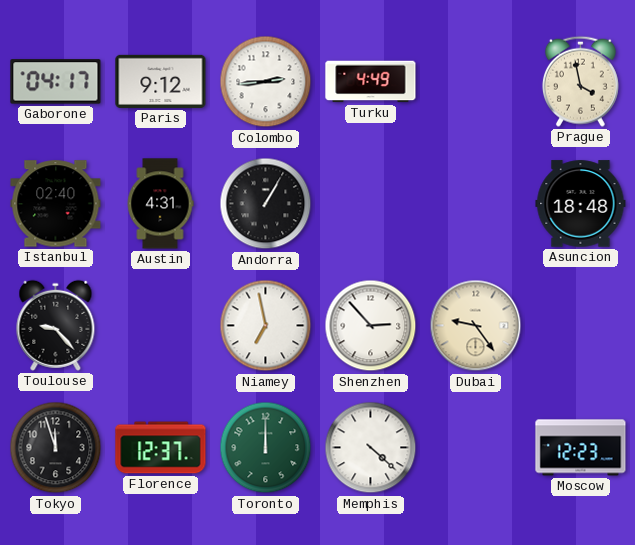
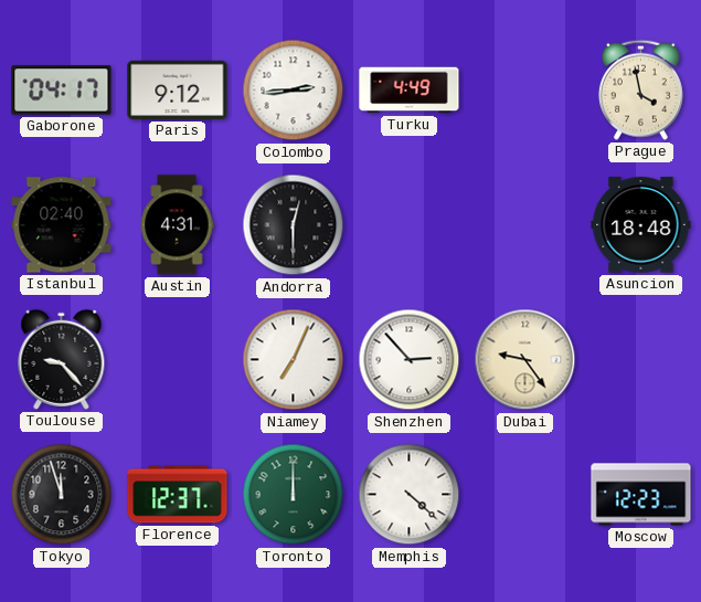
Andorra: 1:05 -> 12:30
Niamey: 6:58 -> 7:04
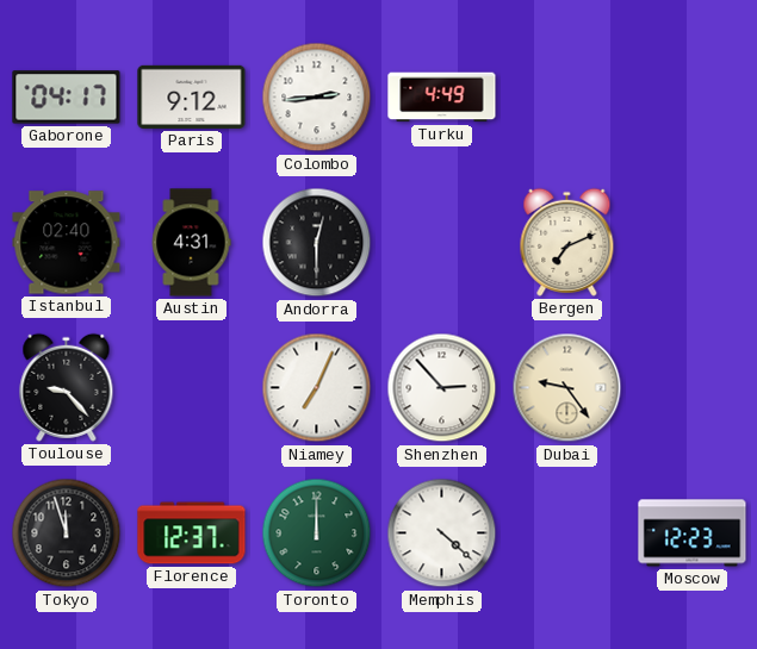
Prague: 3:58 -> none
Bergen: none -> 7:11
Asuncion: 18:48 -> none
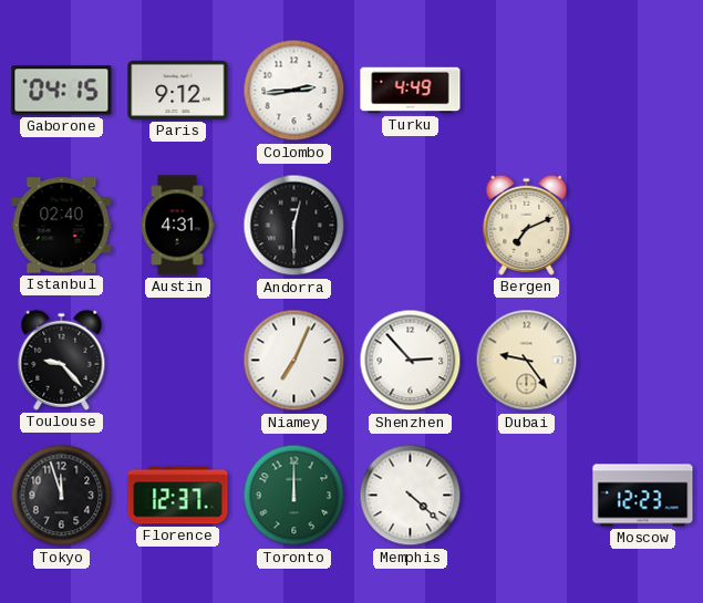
Gaborone: 04:17 -> 04:15
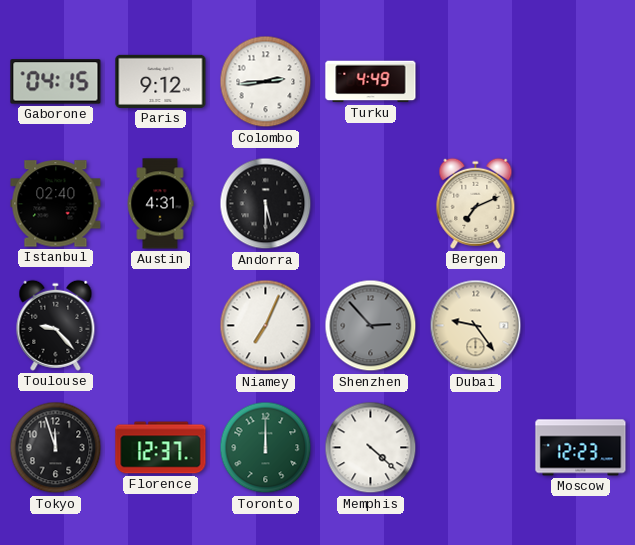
Andorra: 12:30 -> 5:30
Shenzhen dial: white -> grey
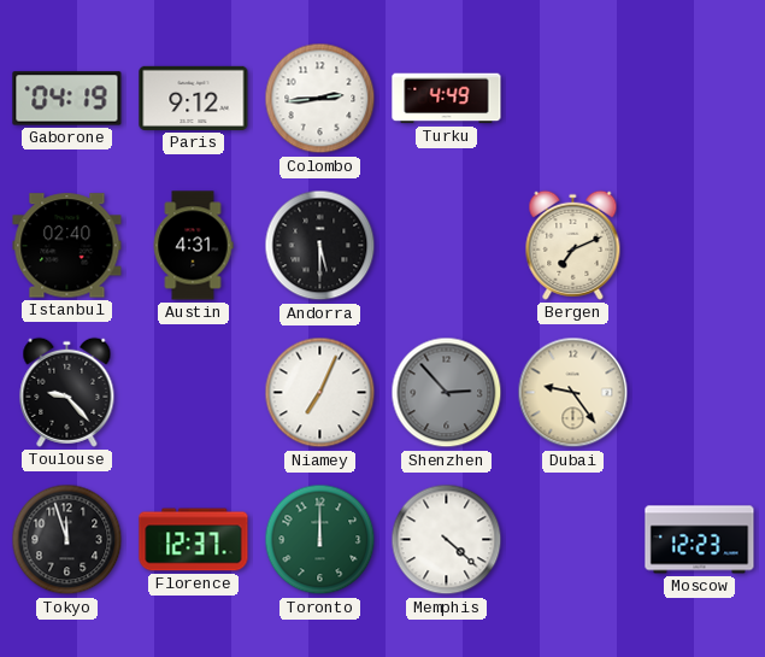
Gaborone: 04:15 -> 04:19
